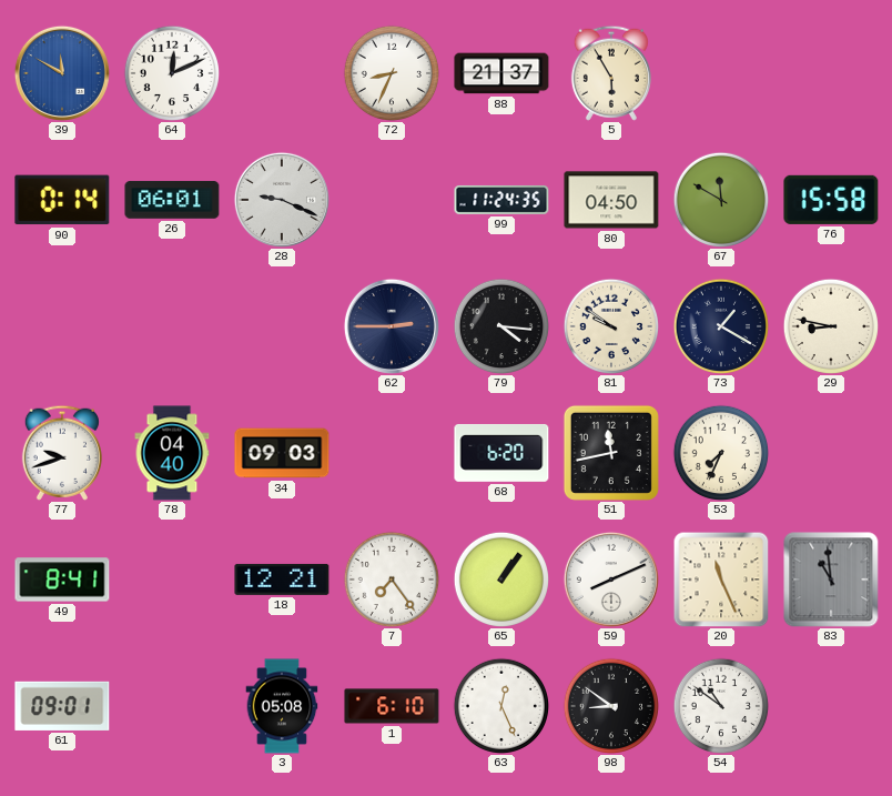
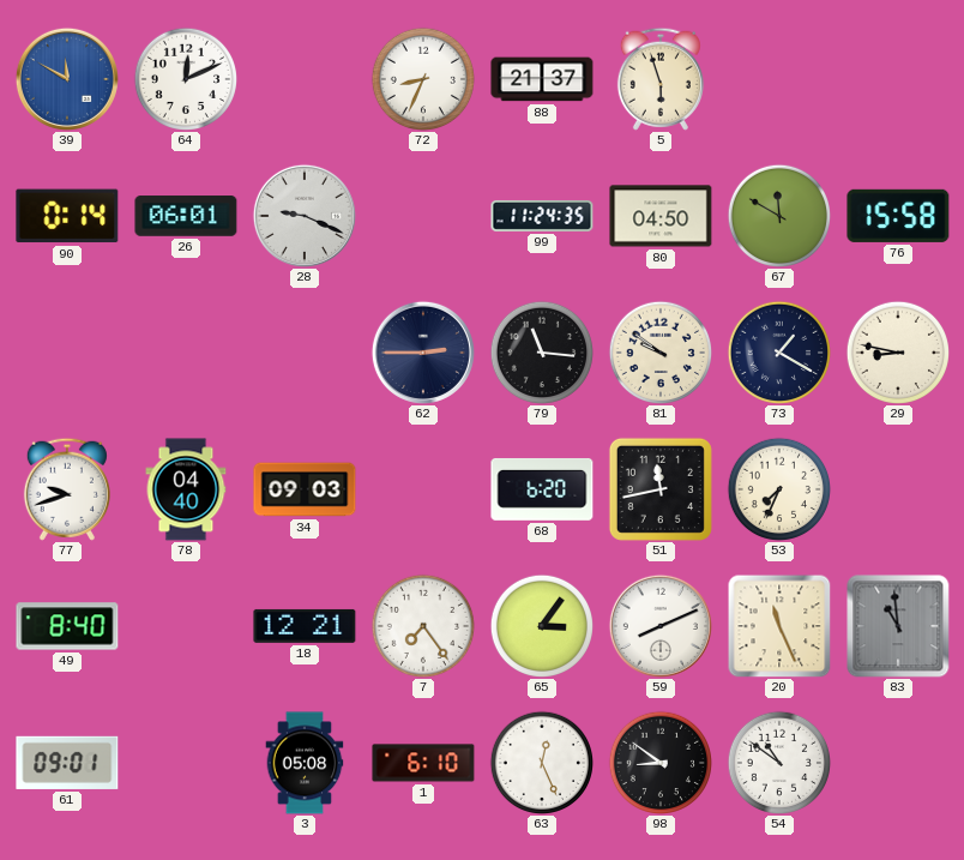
5: 5:55 -> 5:57
79: 4:16 -> 11:16
49: 8:41 -> 8:40
65: 1:06 -> 3:06
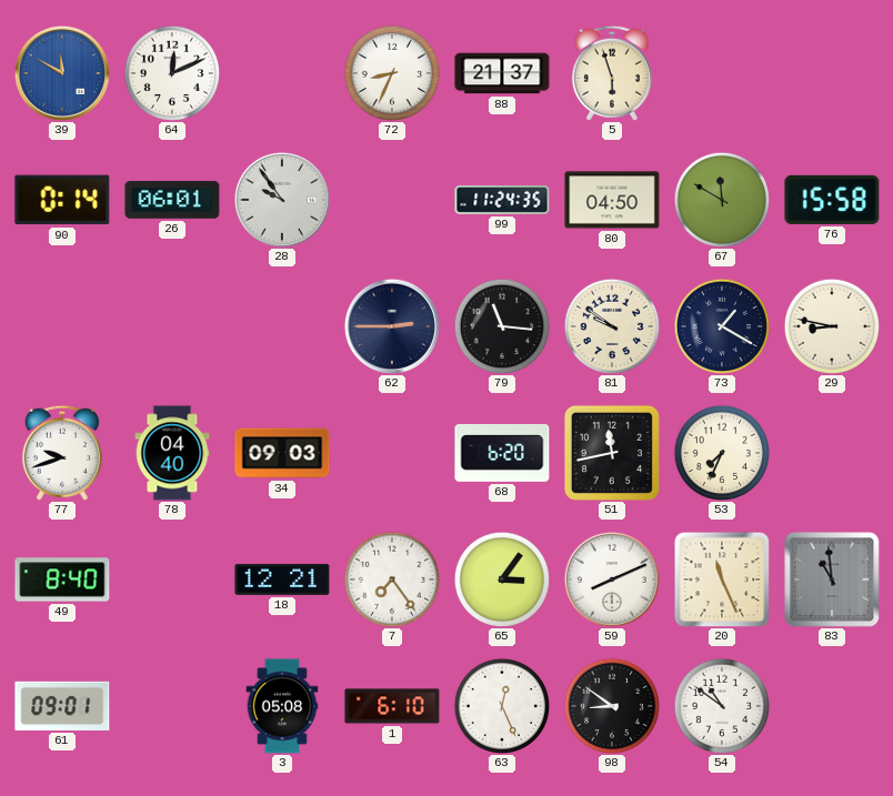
28: 9:19 -> 9:54
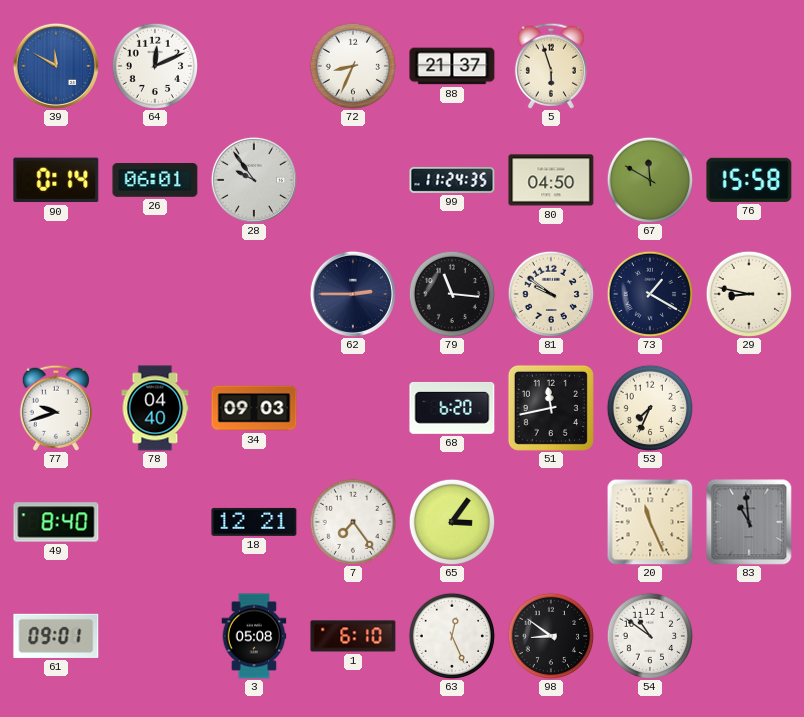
59: 8:11 -> none
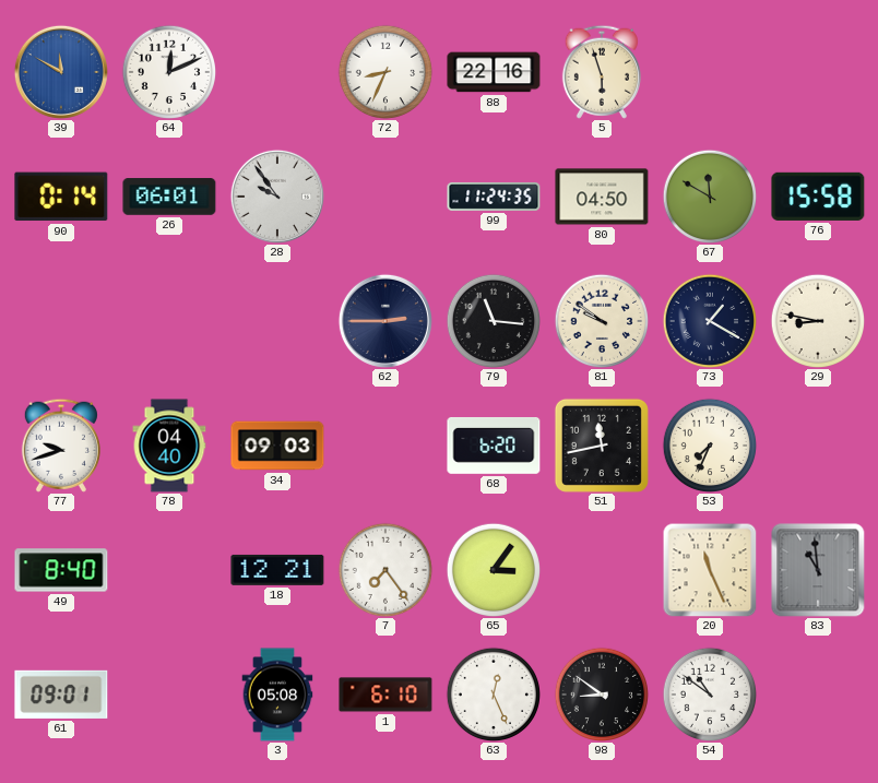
88: 21:37 -> 22:16
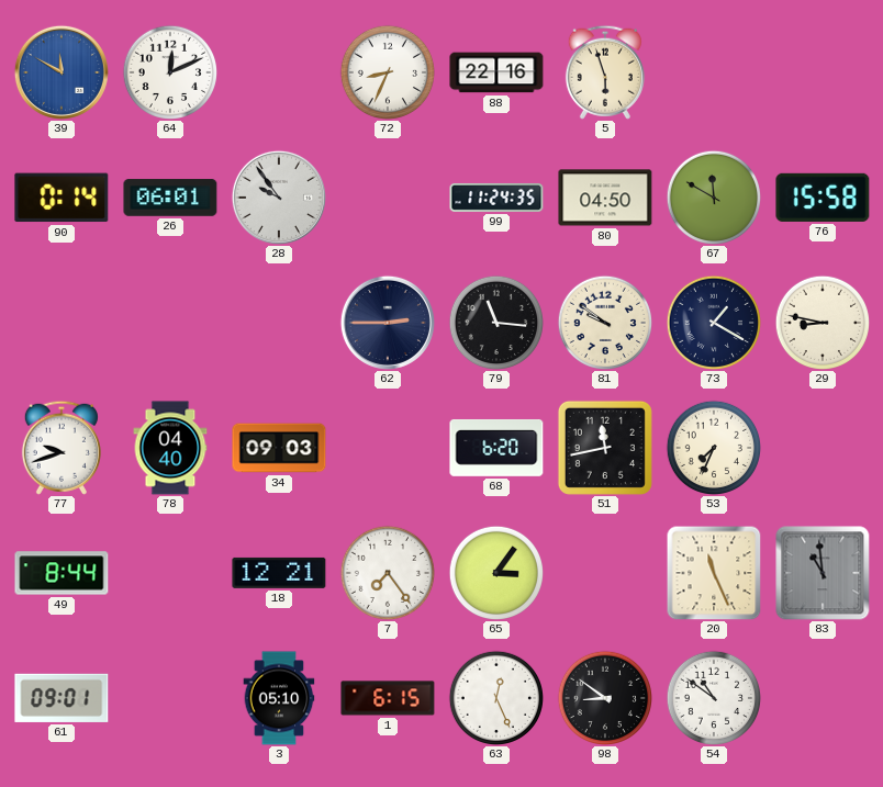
49: 8:40 -> 8:44
3: 05:08 -> 05:10
1: 6:10 -> 6:15
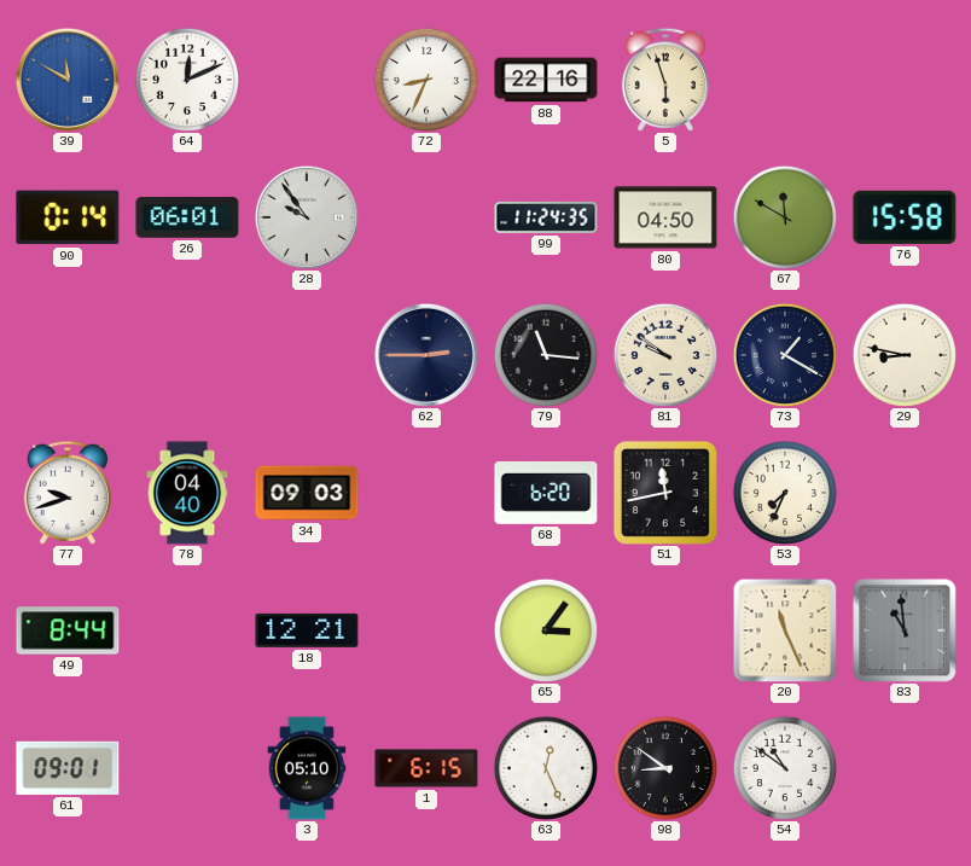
7: 7:24 -> none
